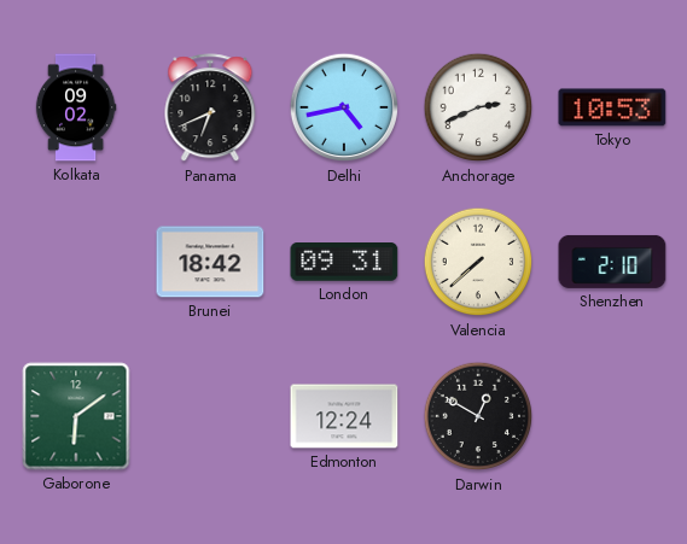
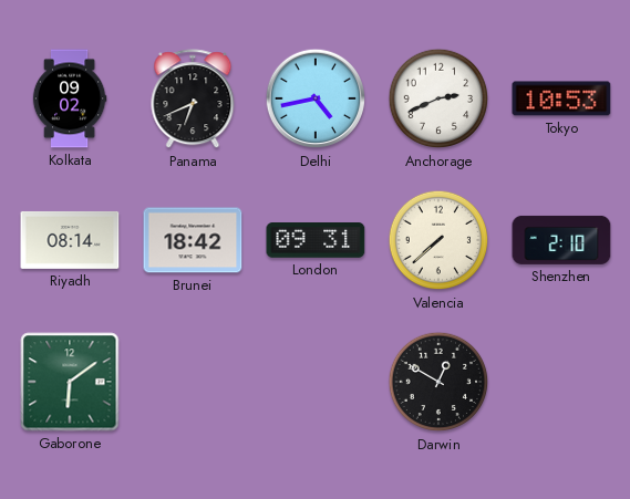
Riyadh: none -> 08:14
Edmonton: 12:24 -> none
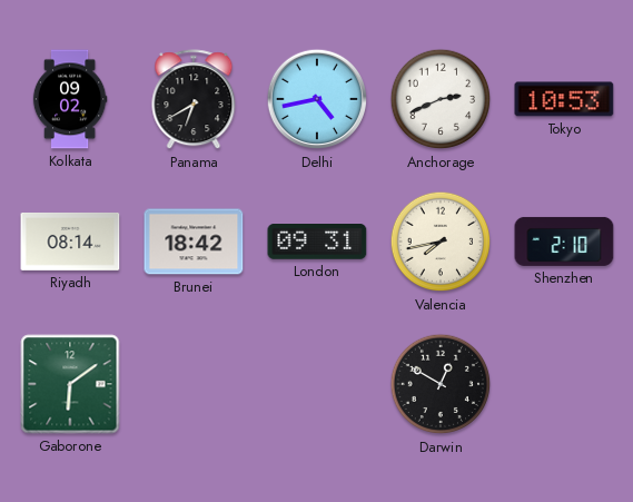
Panama: 6:41 -> 6:40
Valencia: 7:38 -> 7:43
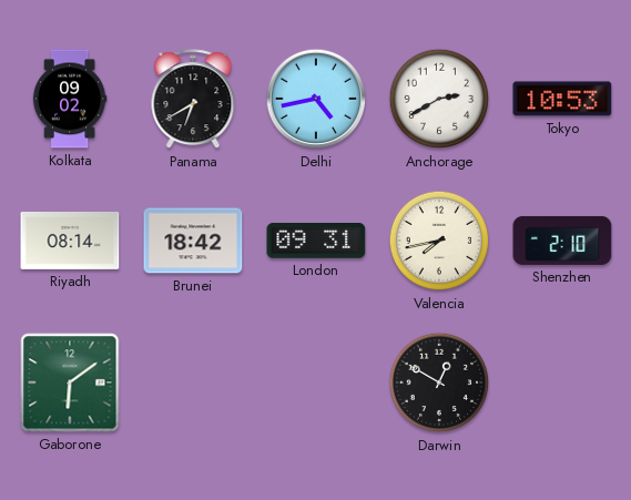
Anchorage: 2:41 -> 2:40
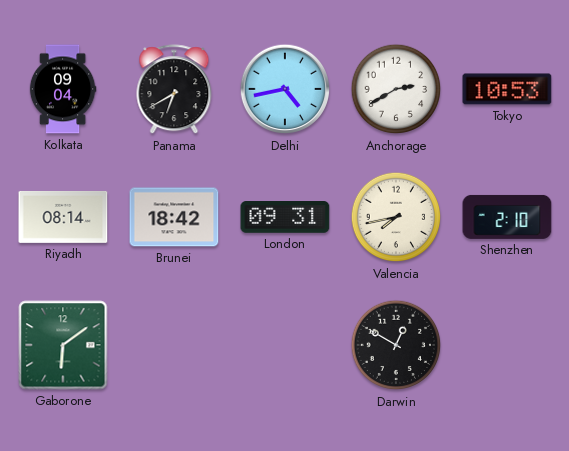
Kolkata: 09:02 -> 09:04
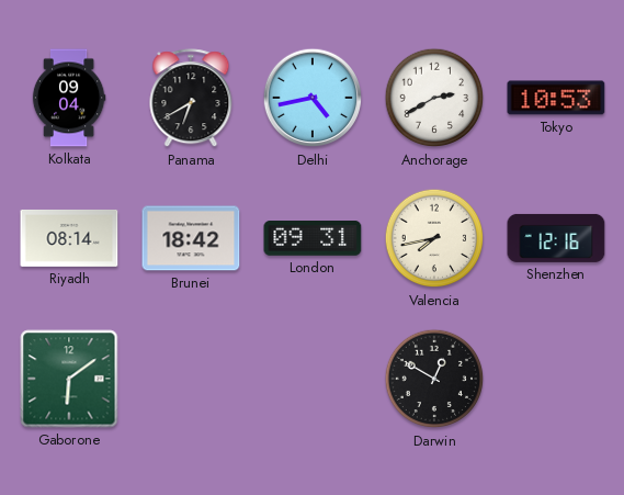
Shenzhen: 2:10 -> 12:16
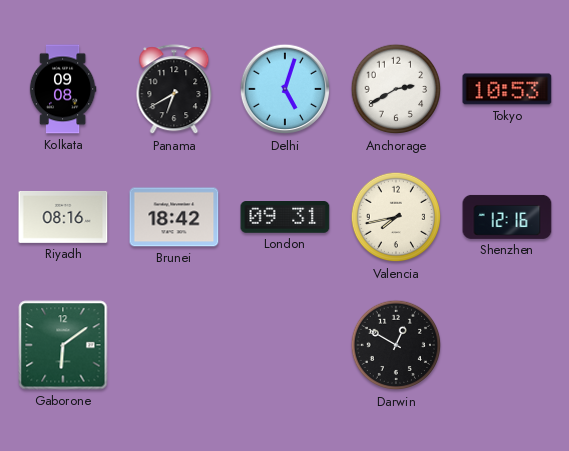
Kolkata: 09:04 -> 09:08
Delhi: 4:43 -> 5:03
Riyadh: 08:14 -> 08:16
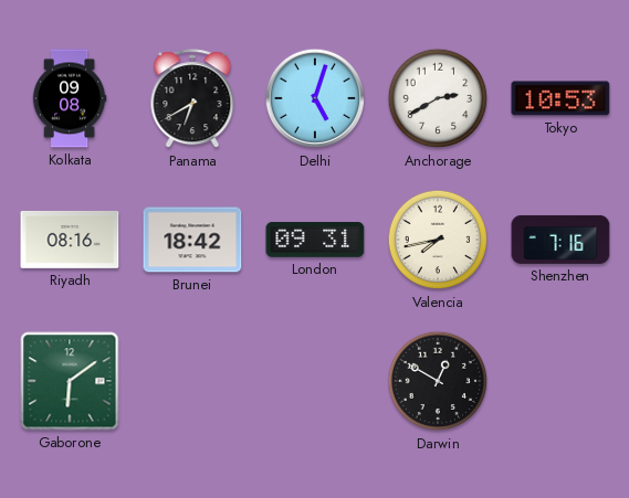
Shenzhen: 12:16 -> 7:16
